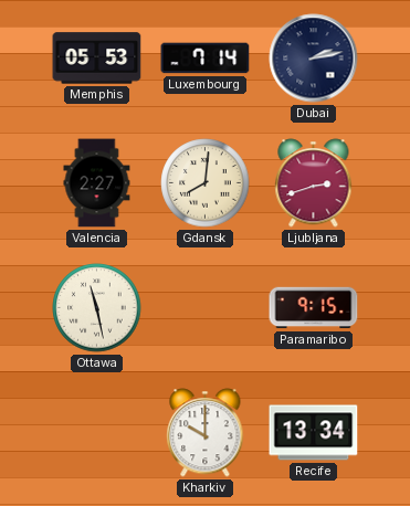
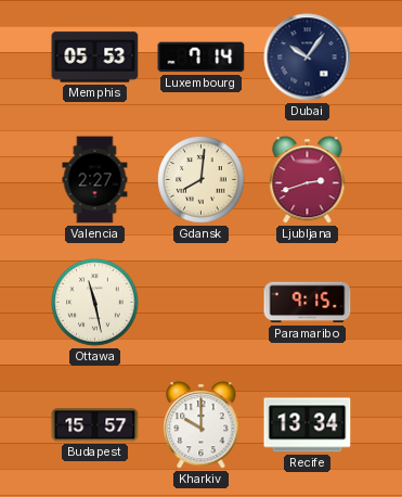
Dubai: 2:13 -> 10:06
Budapest: none -> 15:57
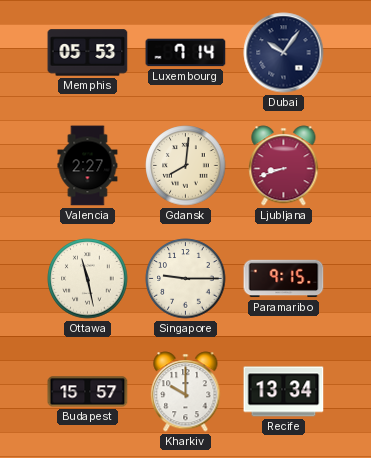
Ljubljana: 2:42 -> 8:42
Singapore: none -> 9:15
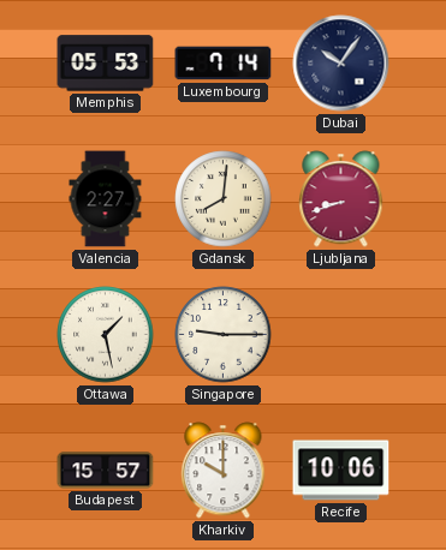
Ottawa: 11:28 -> 1:28
Paramaribo: 9:15 -> none
Recife: 13:34 -> 10:06
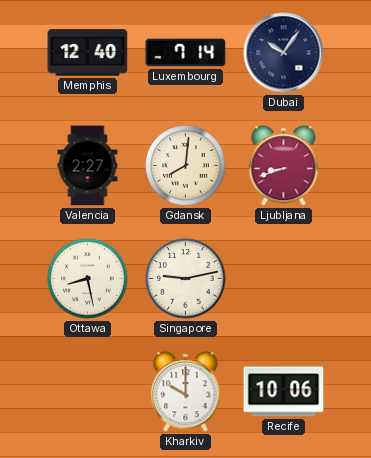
Memphis: 05:53 -> 12:40
Ottawa: 1:28 -> 8:28
Singapore: 9:15 -> 9:13
Budapest: 15:57 -> none
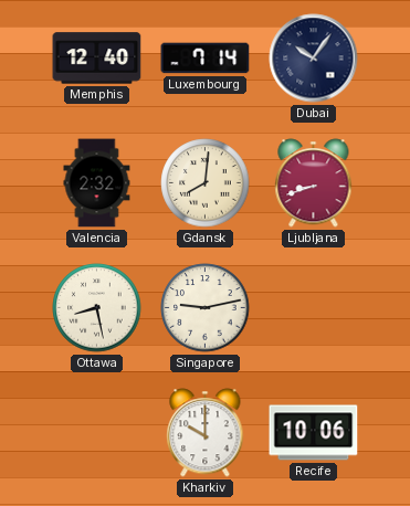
Valencia: 2:27 -> 2:32
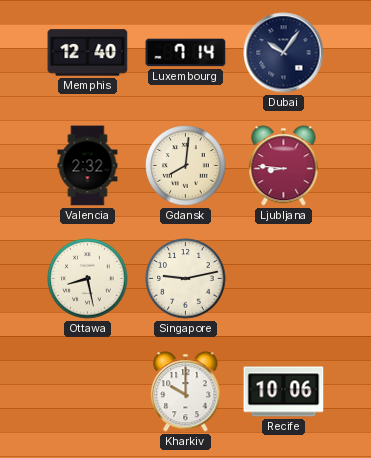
Ljubljana: 8:42 -> 8:46
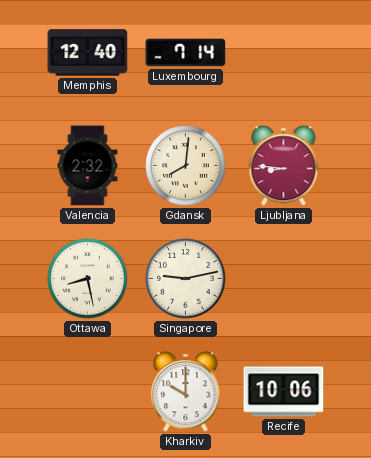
Dubai: 10:06 -> none
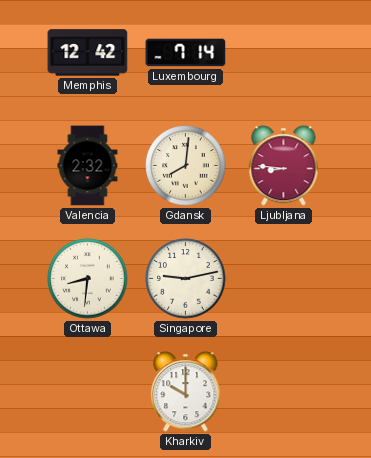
Memphis: 12:40 -> 12:42
Ottawa: 8:28 -> 8:31
Recife: 10:06 -> none
